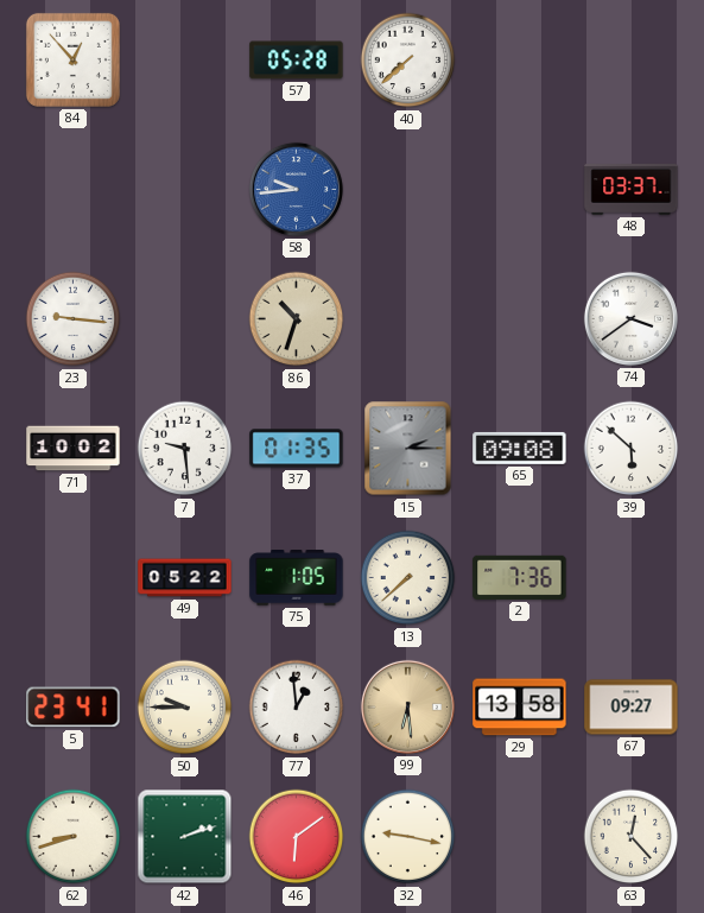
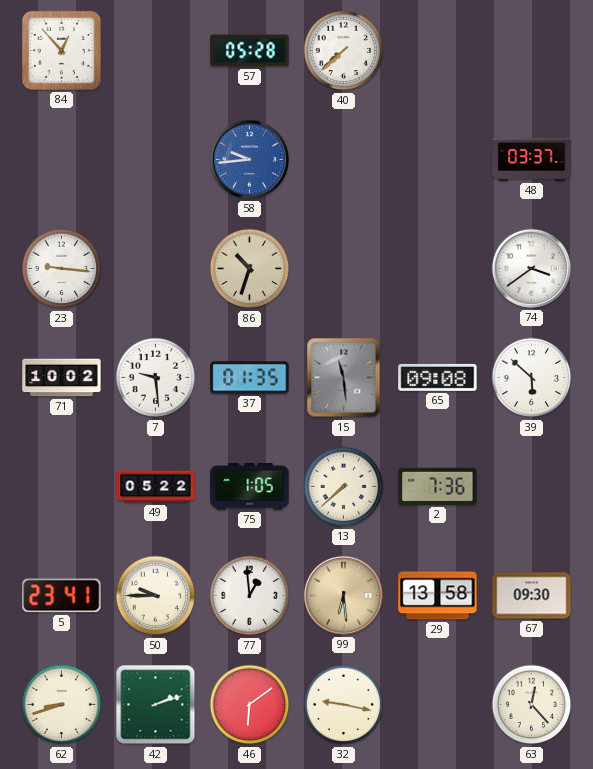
15: 2:15 -> 11:29
67: 09:27 -> 09:30
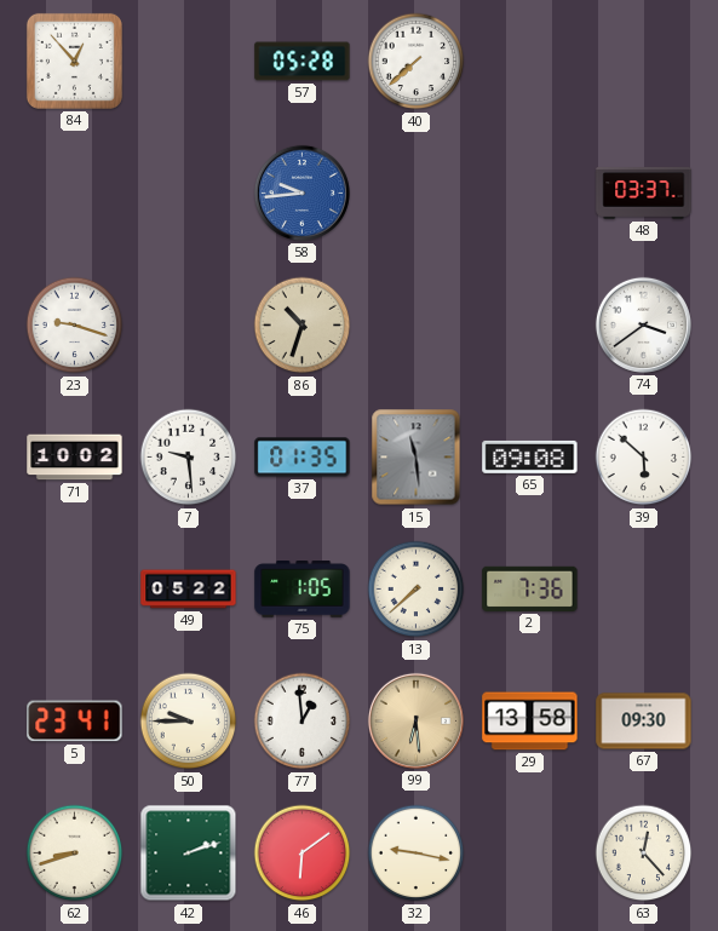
23: 9:16 -> 9:18
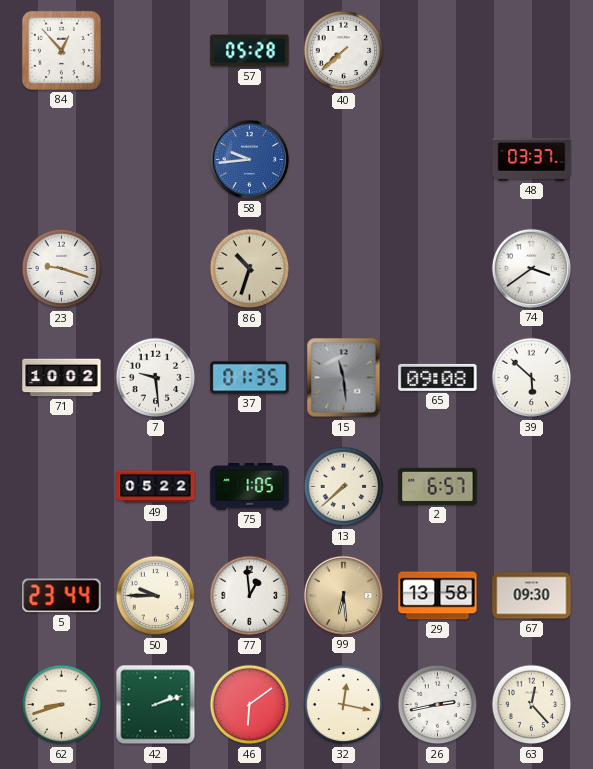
2: 7:36 -> 6:57
5: 23:41 -> 23:44
32: 9:17 -> 12:17
26: none -> 2:43
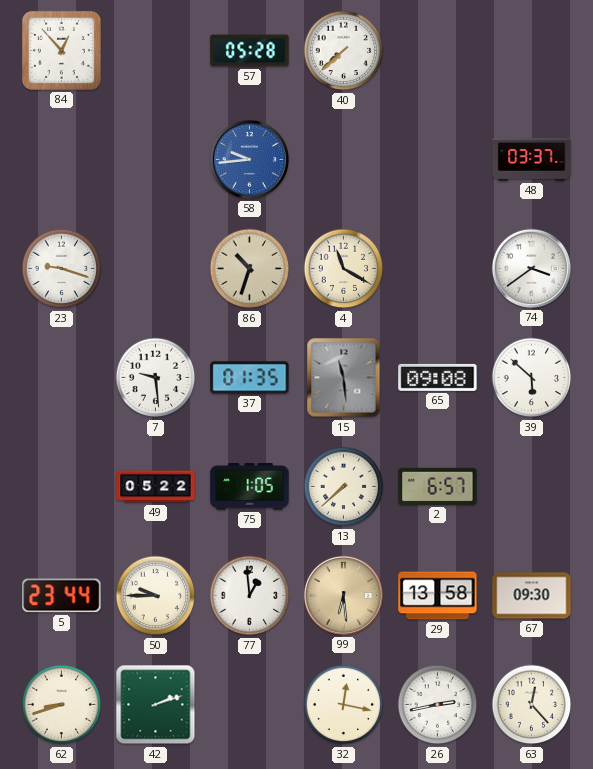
4: none -> 11:20
71: 10:02 -> none
46: 6:09 -> none
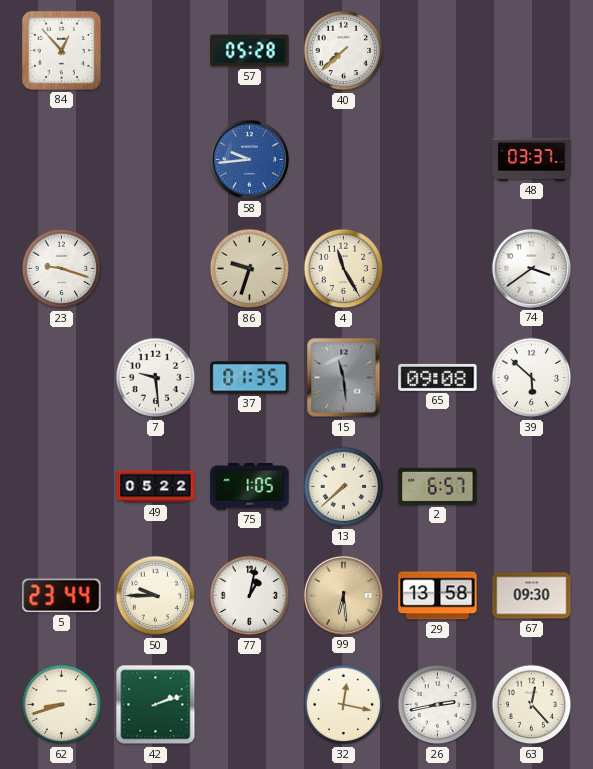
86: 10:33 -> 9:33
4: 11:20 -> 11:25
77: 12:59 -> 1:02
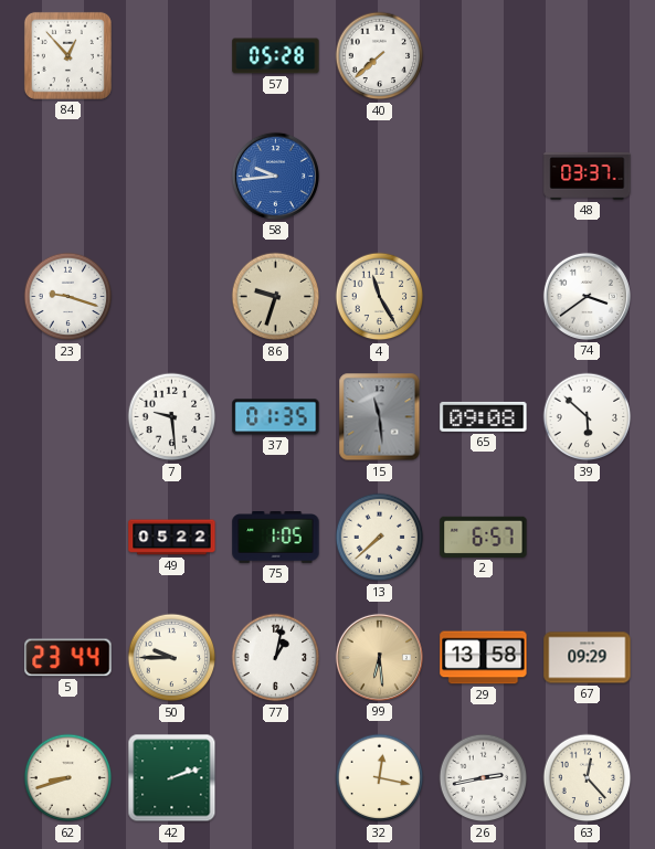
67: 09:30 -> 09:29
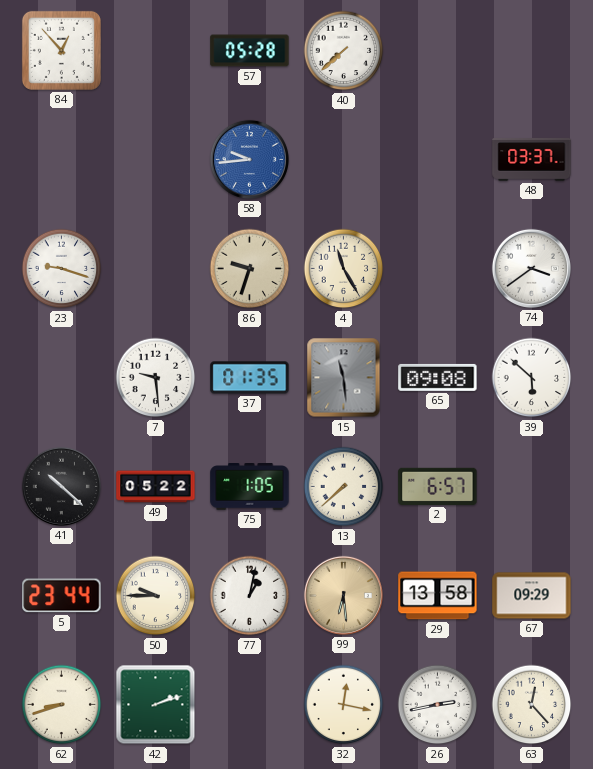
41: none -> 10:22
